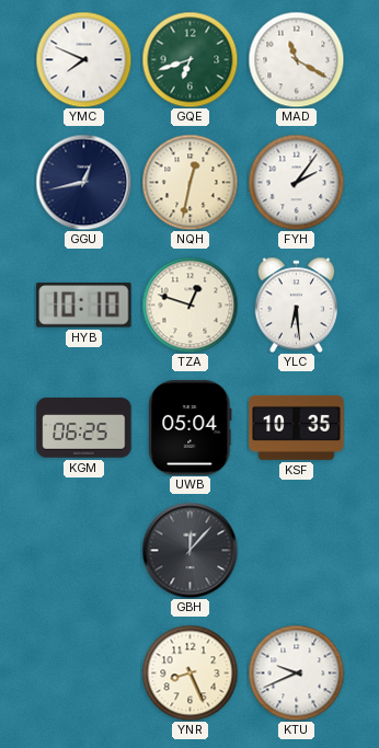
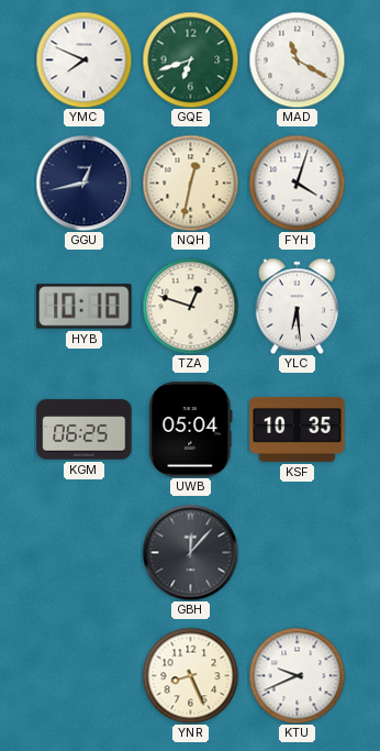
FYH: 2:06 -> 4:03
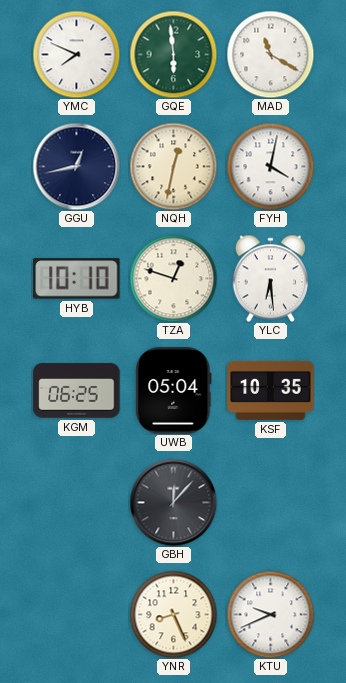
GQE: 6:42 -> 5:59
FYH: 4:03 -> 4:02
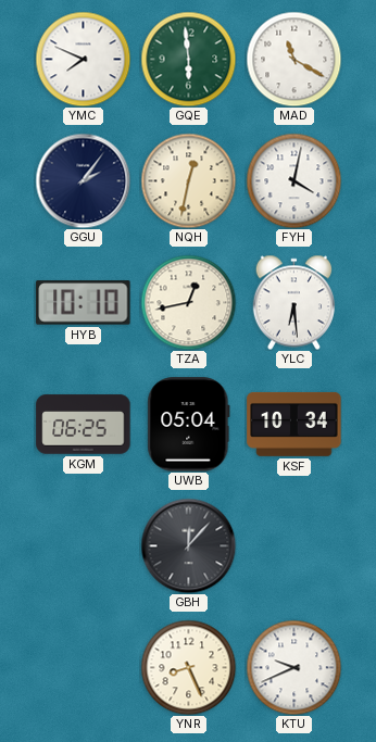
GGU: 12:43 -> 2:06
TZA: 12:48 -> 12:43
KSF: 10:35 -> 10:34
